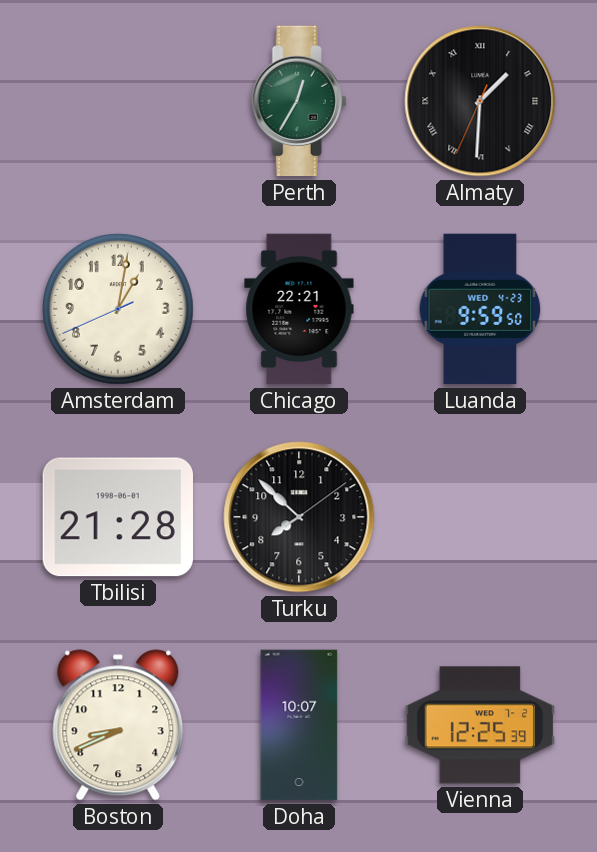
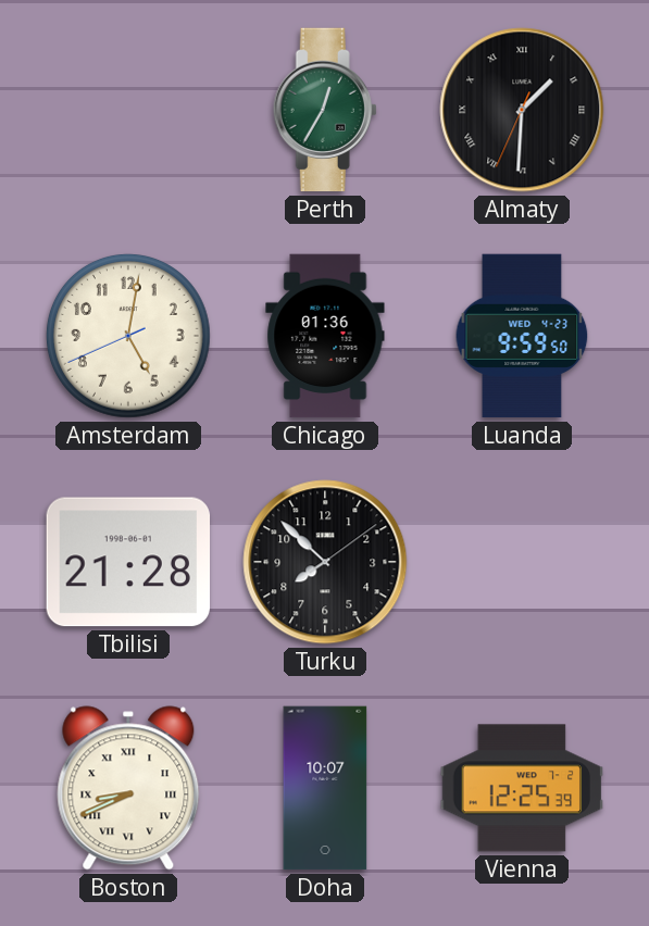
Amsterdam: 1:01 -> 5:01
Chicago: 22:21 -> 01:36
Boston numerals: Arabic -> Roman
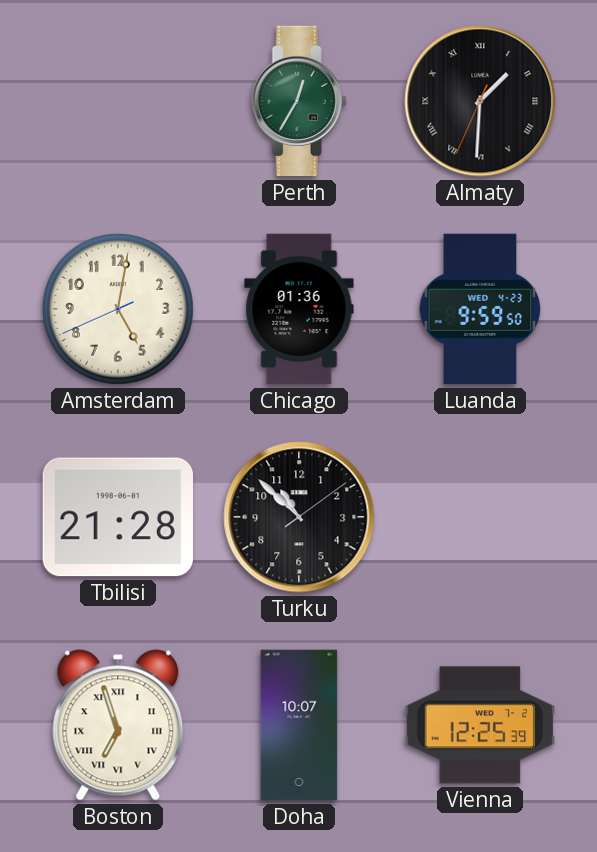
Turku: 7:52 -> 10:52
Boston: 8:41 -> 6:57
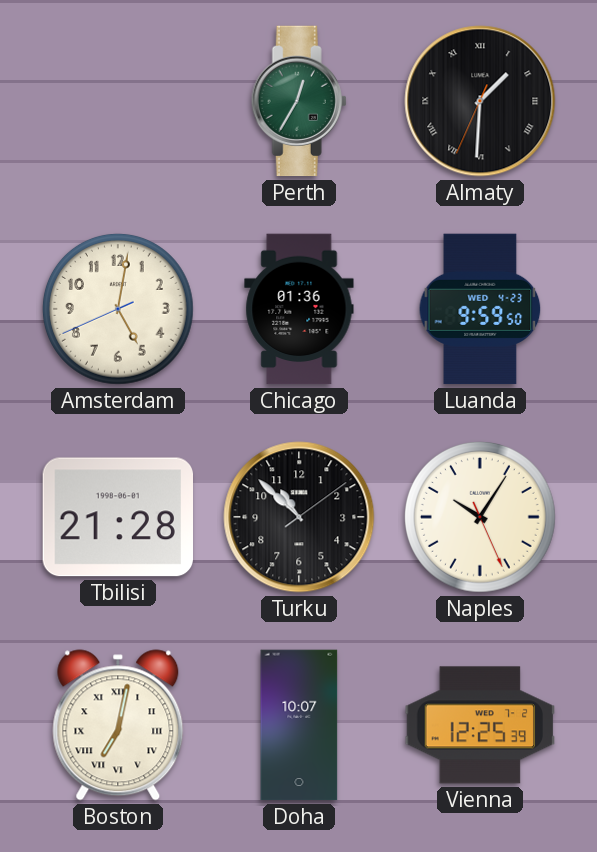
Naples: none -> 10:05
Boston: 6:57 -> 7:02
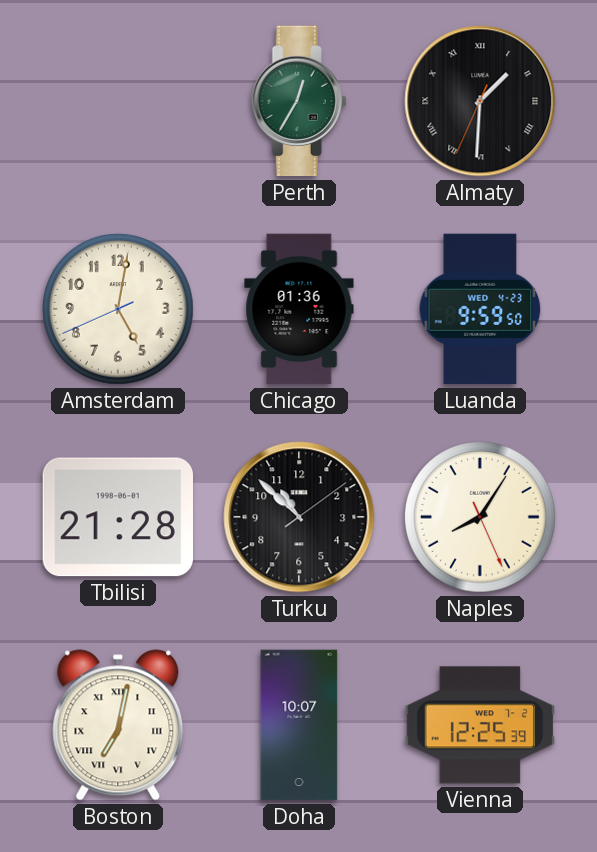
Naples: 10:05 -> 8:05
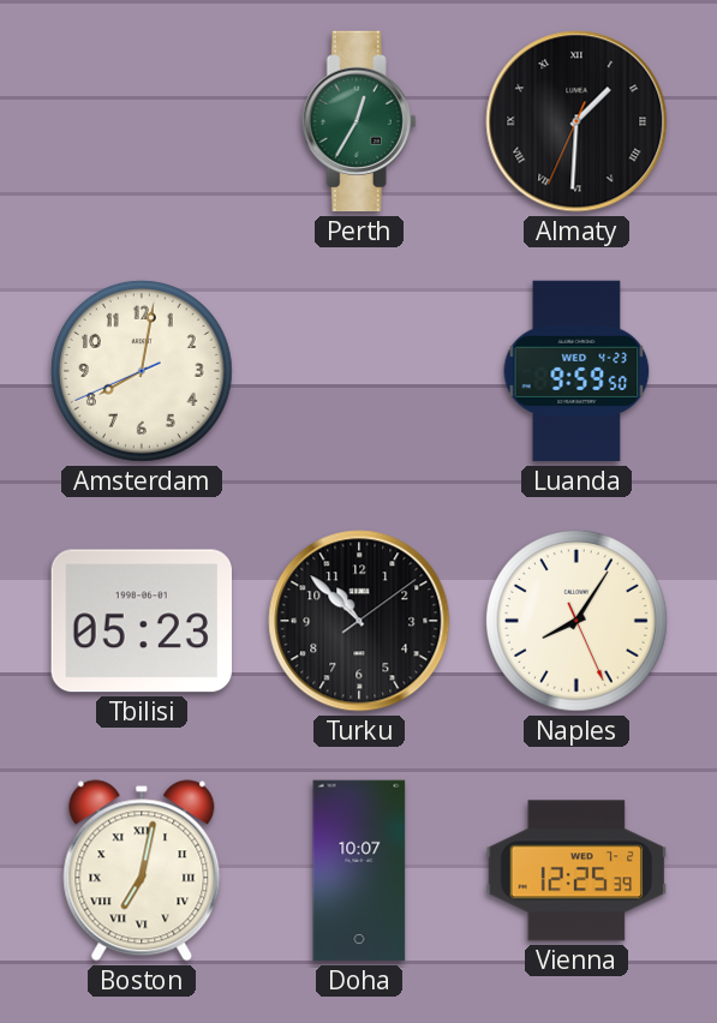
Amsterdam: 5:01 -> 8:01
Chicago: 01:36 -> none
Tbilisi: 21:28 -> 05:23
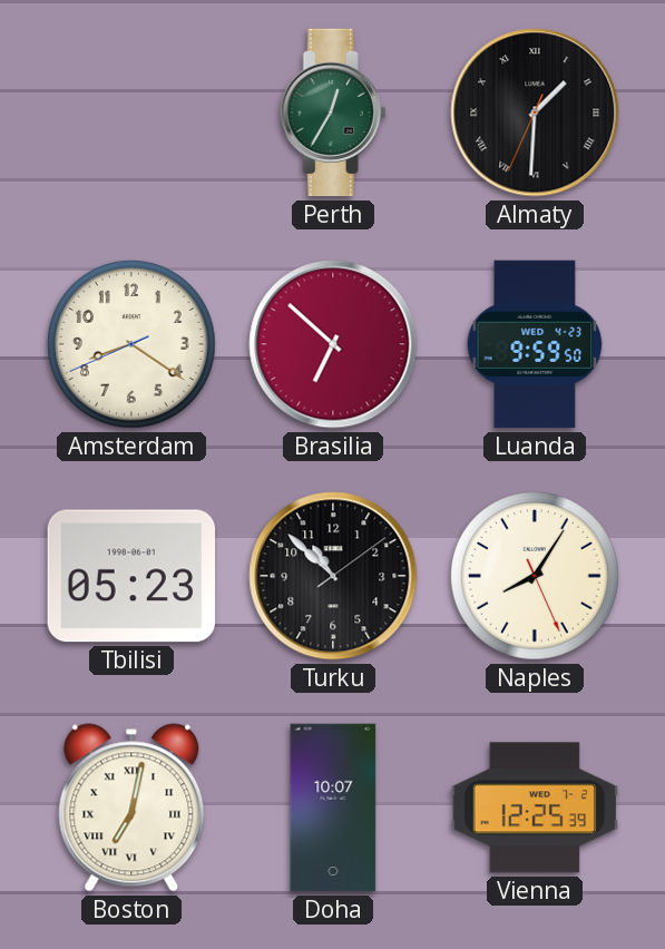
Amsterdam: 8:01 -> 8:20
Brasilia: none -> 6:52
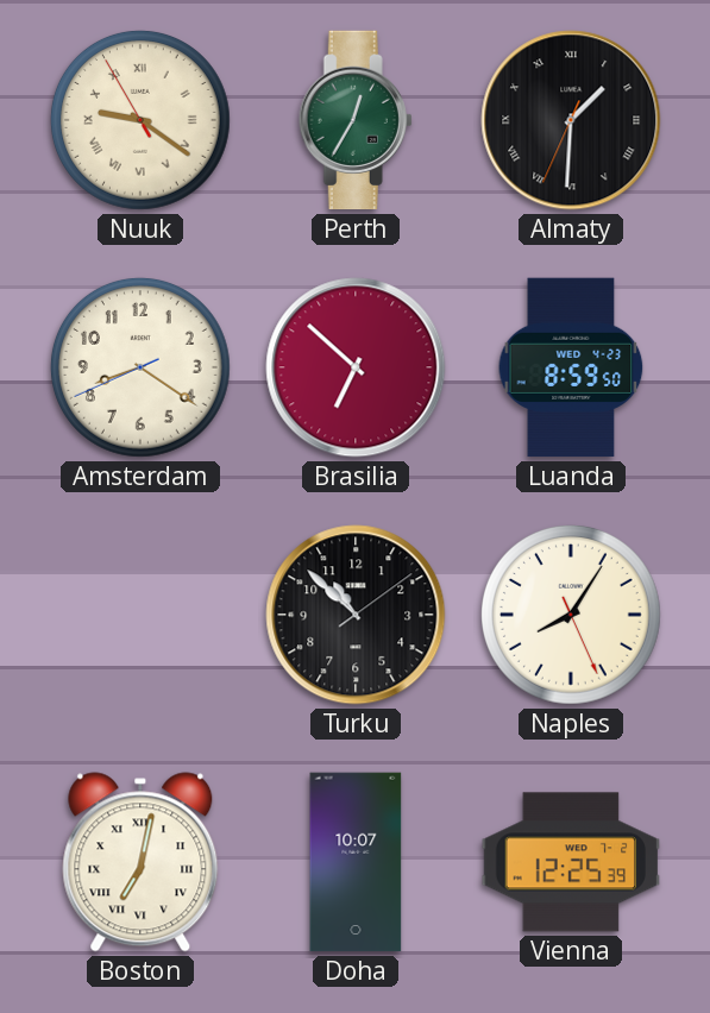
Nuuk: none -> 9:20
Luanda: 9:59 -> 8:59
Tbilisi: 05:23 -> none
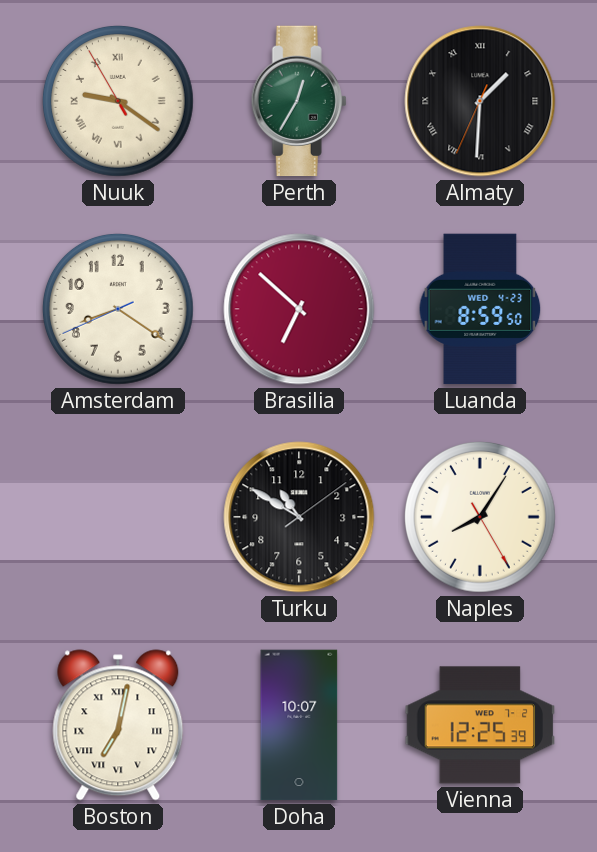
Turku: 10:52 -> 10:50
Naples: 8:05:26 -> 8:05:25
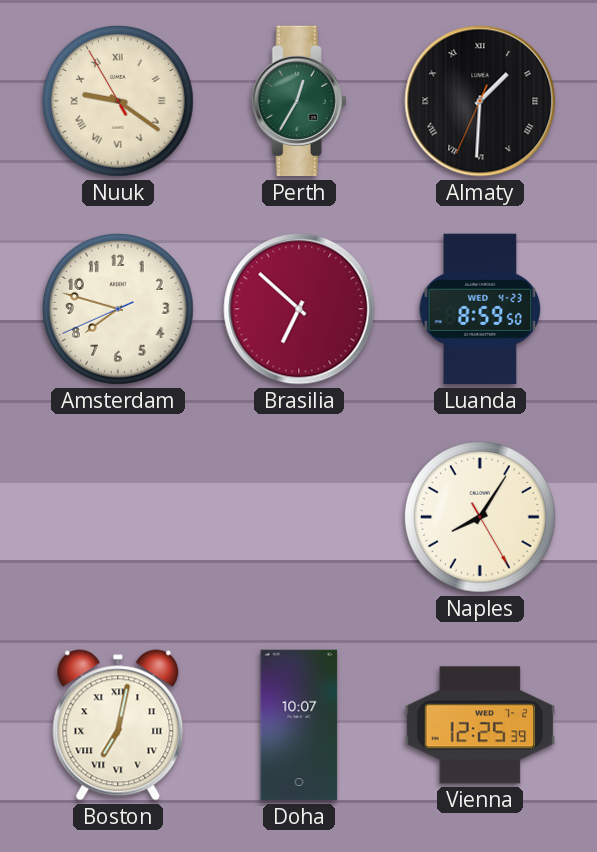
Amsterdam: 8:20 -> 7:47
Turku: 10:50 -> none
